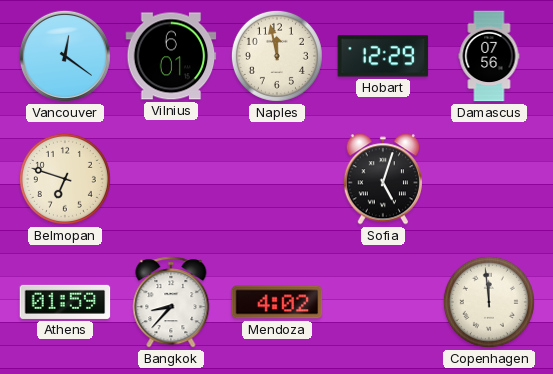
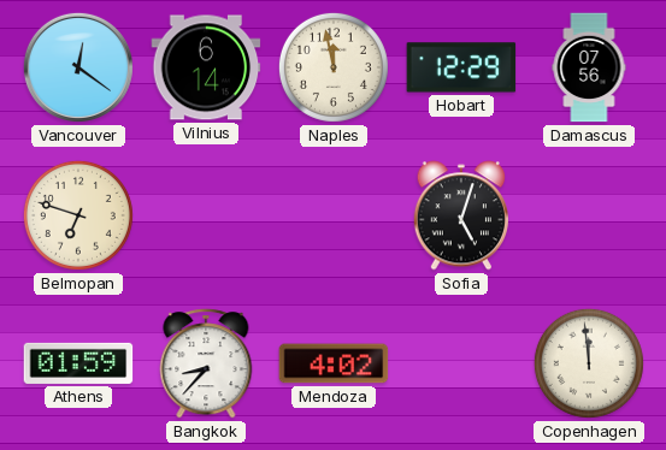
Vilnius: 6:01 -> 6:14
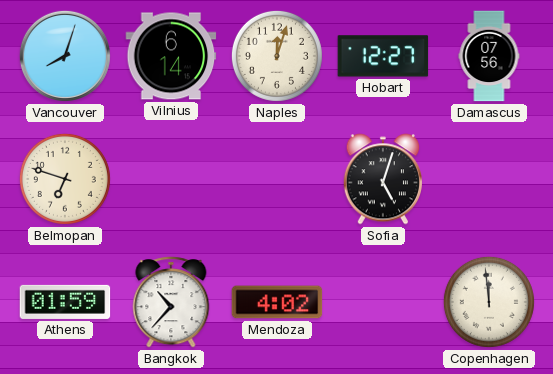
Vancouver: 12:21 -> 8:03
Naples: 11:58 -> 12:03
Hobart: 12:29 -> 12:27
Bangkok: 8:37 -> 10:37
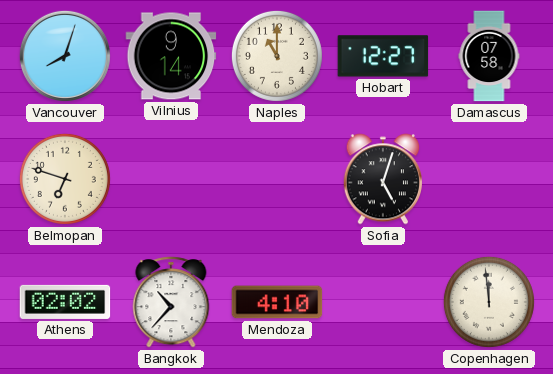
Vilnius: 6:14 -> 9:14
Naples: 12:03 -> 11:00
Damascus: 07:56 -> 07:58
Athens: 01:59 -> 02:02
Mendoza: 4:02 -> 4:10
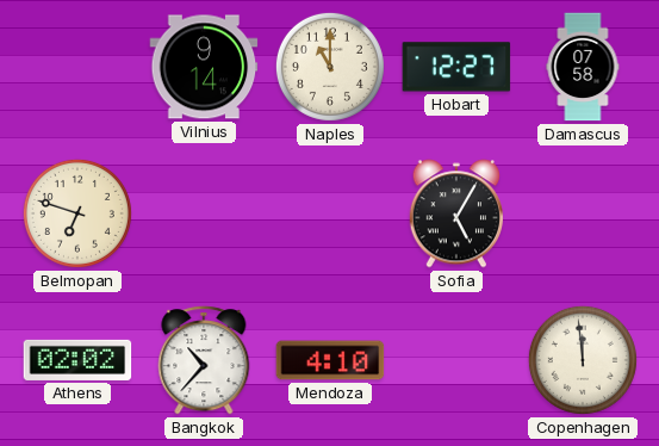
Vancouver: 8:03 -> none
Sofia: 5:03 -> 5:05
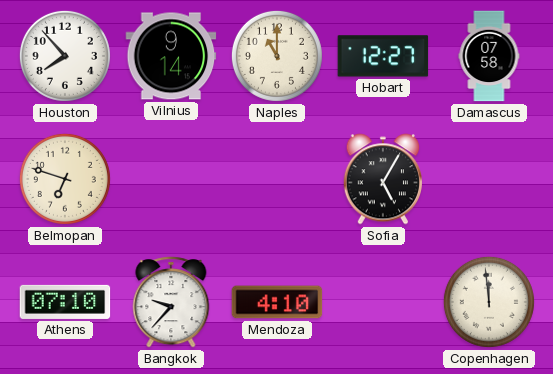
Houston: none -> 7:53
Athens: 02:02 -> 07:10
Bangkok: 10:37 -> 9:37
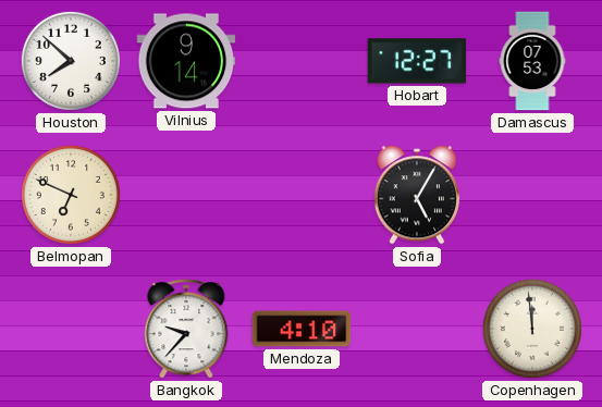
Houston: 7:53 -> 7:52
Naples: 11:00 -> none
Damascus: 07:58 -> 07:53
Belmopan: 6:48 -> 6:49
Athens: 07:10 -> none
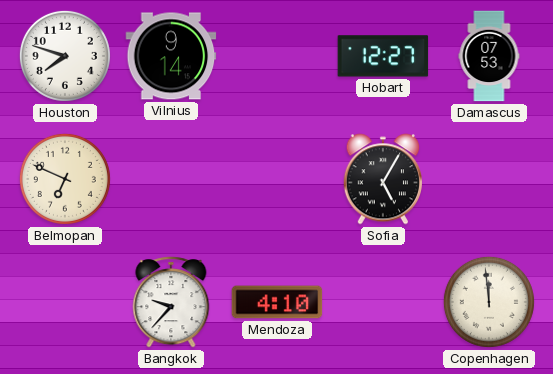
Houston: 7:52 -> 7:48
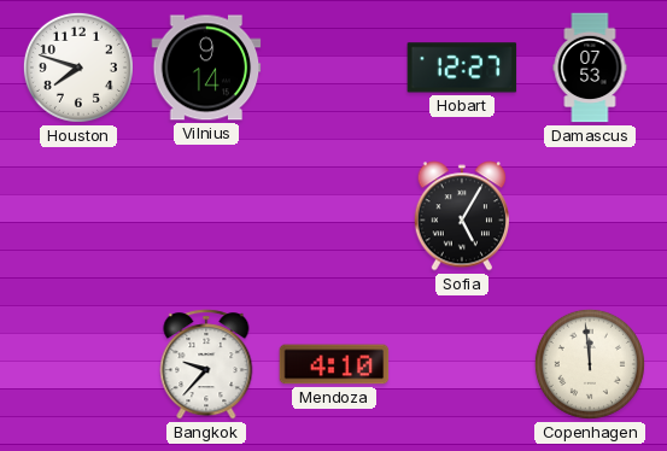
Belmopan: 6:49 -> none
